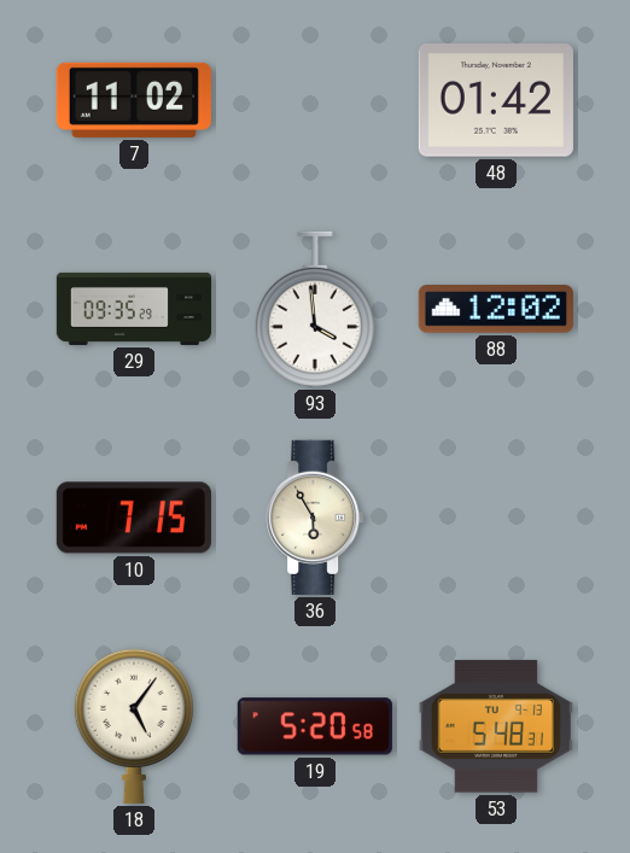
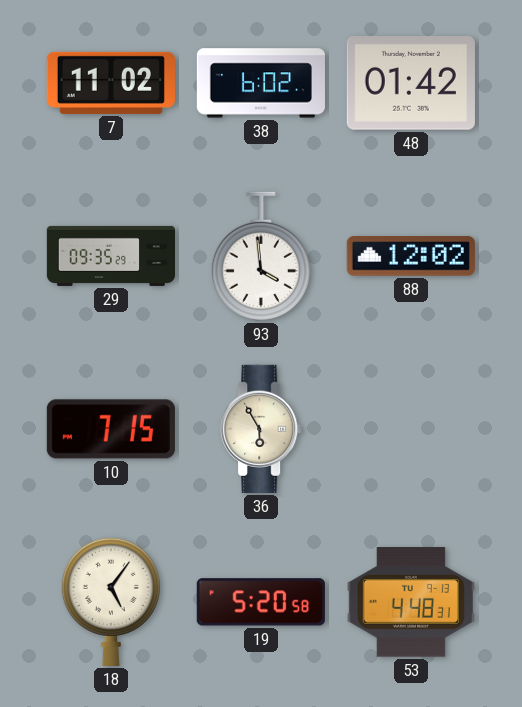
38: none -> 6:02
53: 5:48 -> 4:48
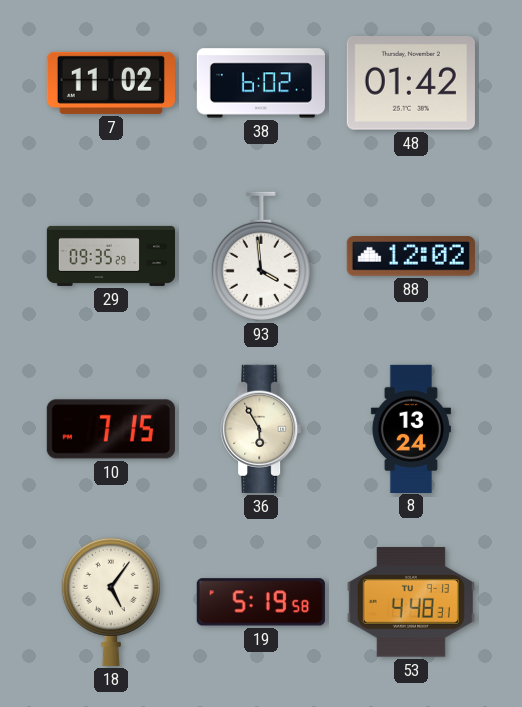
8: none -> 13:24
19: 5:20 -> 5:19
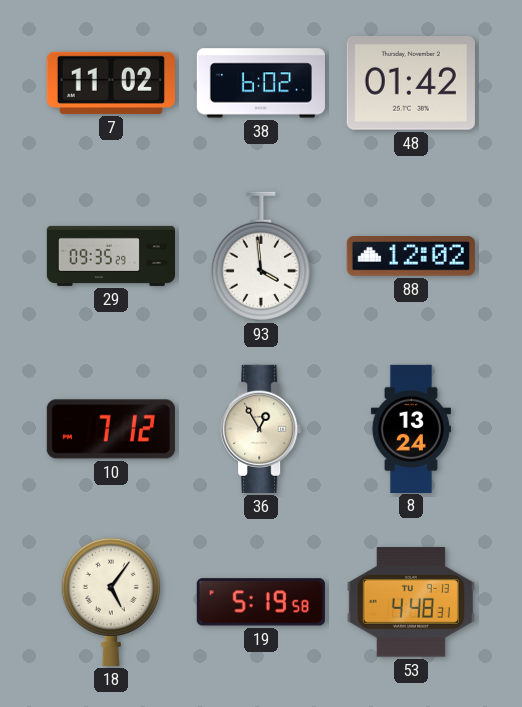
10: 7:15 -> 7:12
36: 5:55 -> 12:55
